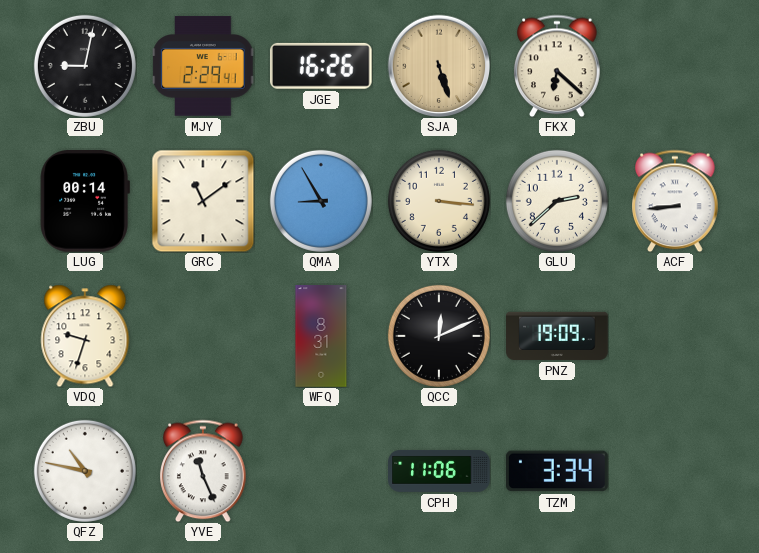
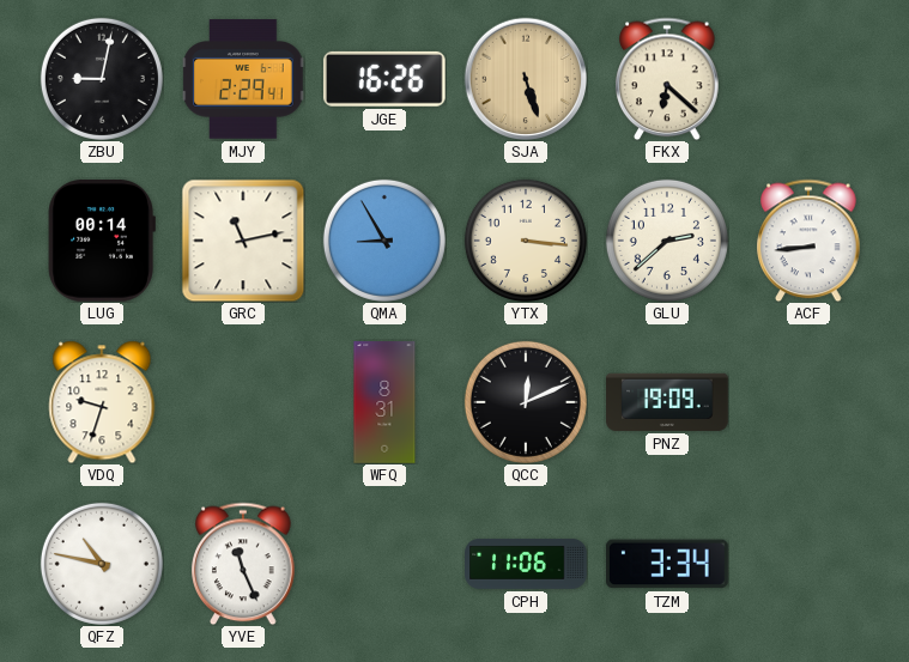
GRC: 11:09 -> 11:13
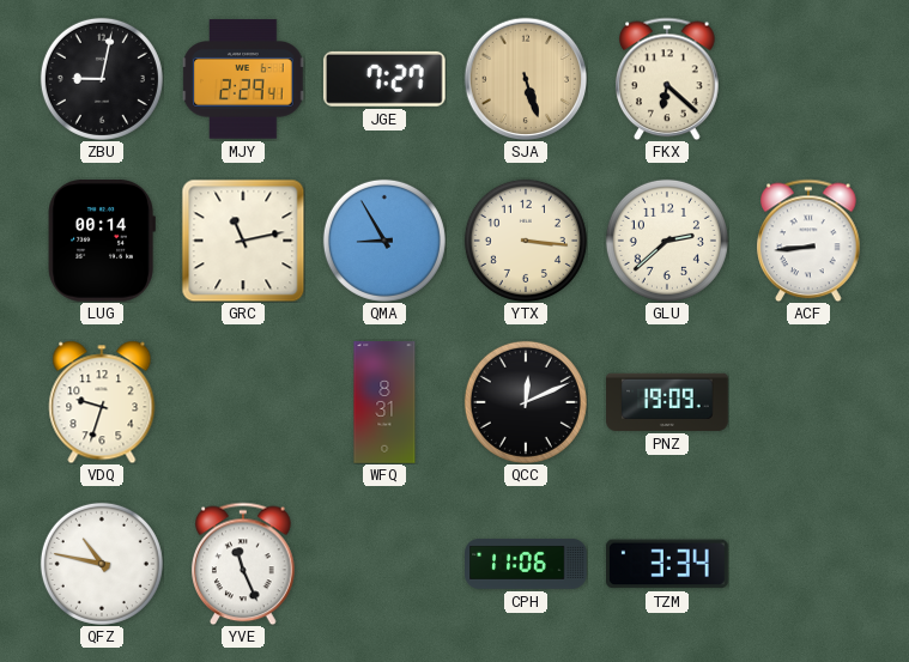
JGE: 16:26 -> 7:27
